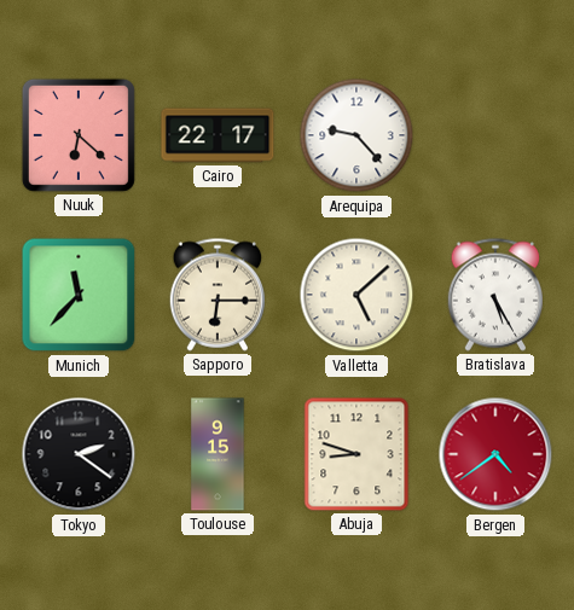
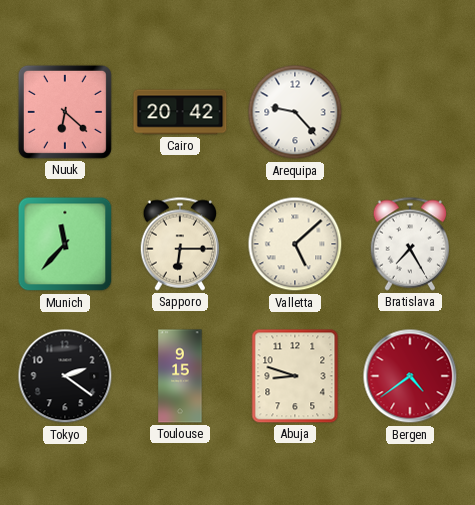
Cairo: 22:17 -> 20:42
Bratislava: 5:25 -> 7:25
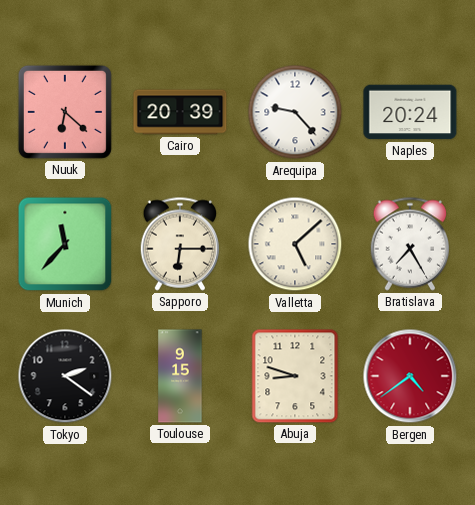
Cairo: 20:42 -> 20:39
Naples: none -> 20:24
